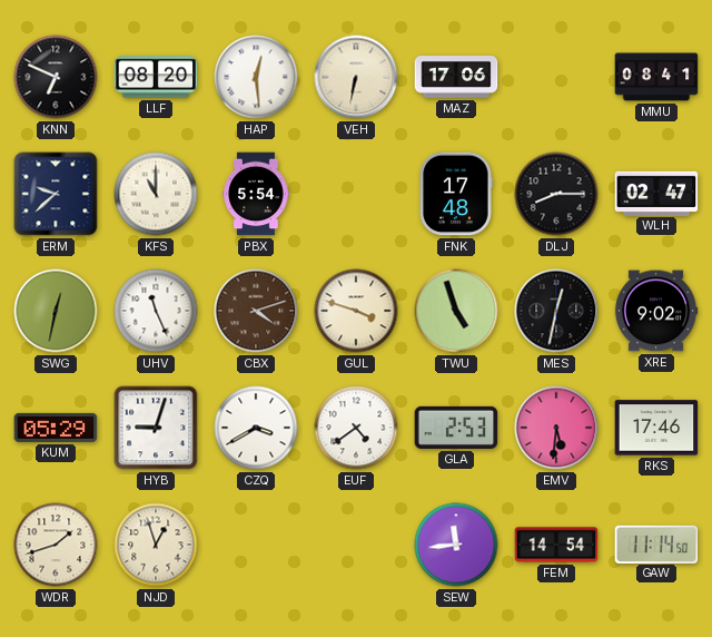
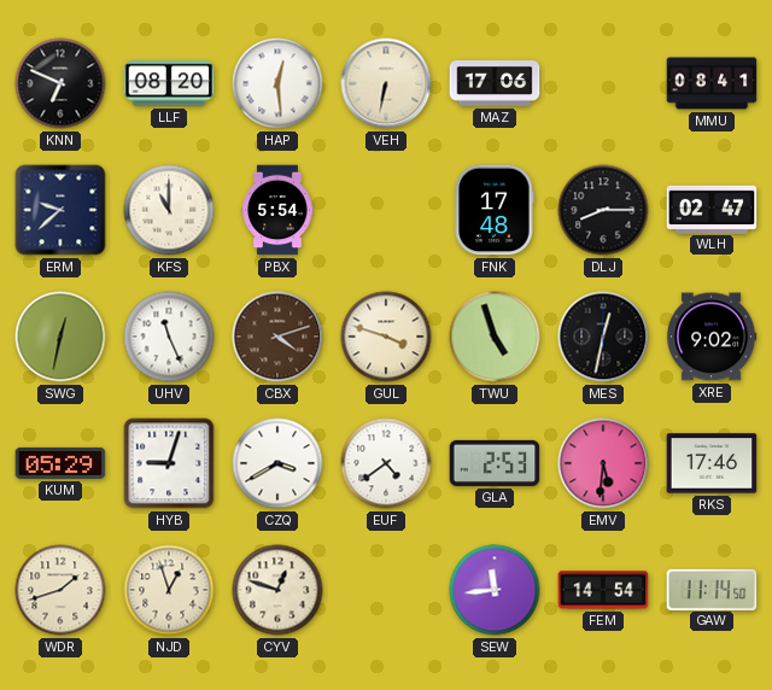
CYV: none -> 12:48
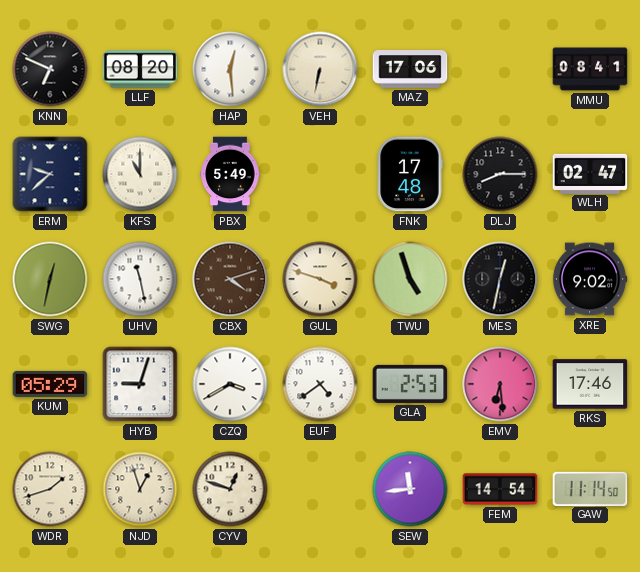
PBX: 5:54 -> 5:49
UHV: 11:26 -> 11:28
EMV: 5:31 -> 6:29
